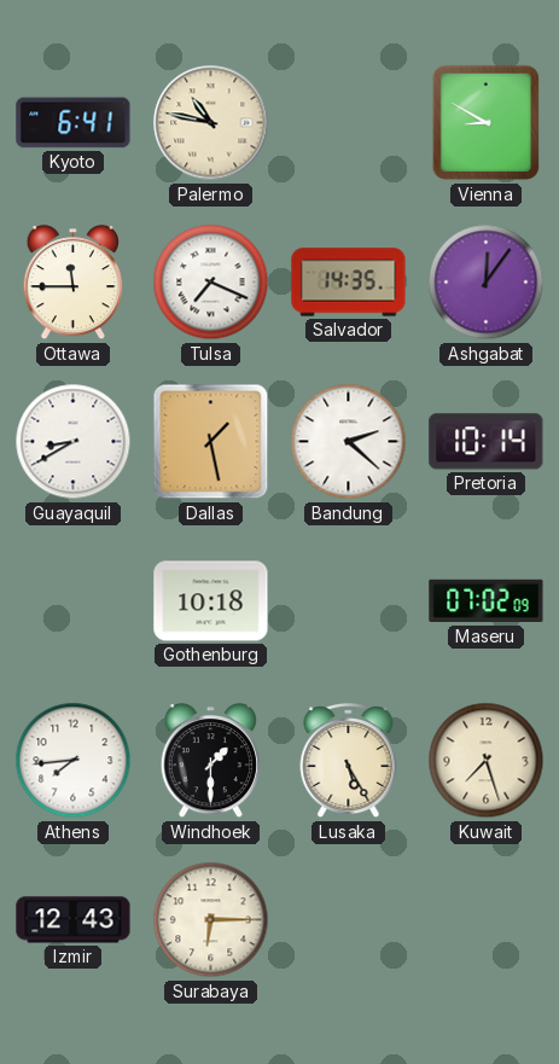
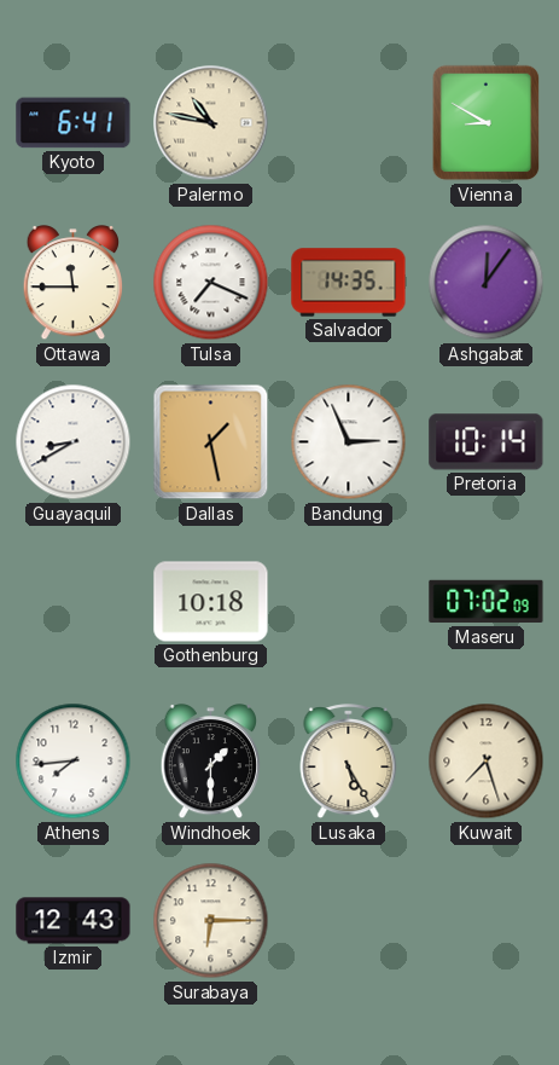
Bandung: 2:22 -> 2:56
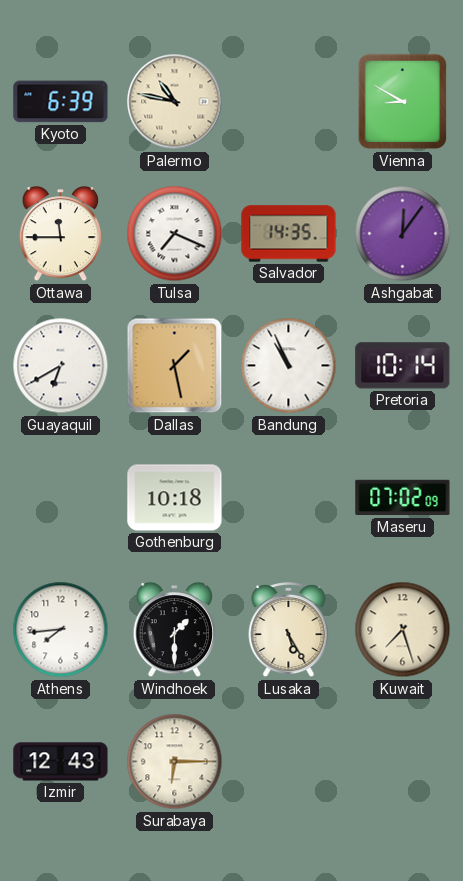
Kyoto: 6:41 -> 6:39
Guayaquil: 8:40 -> 6:40
Bandung: 2:56 -> 10:56
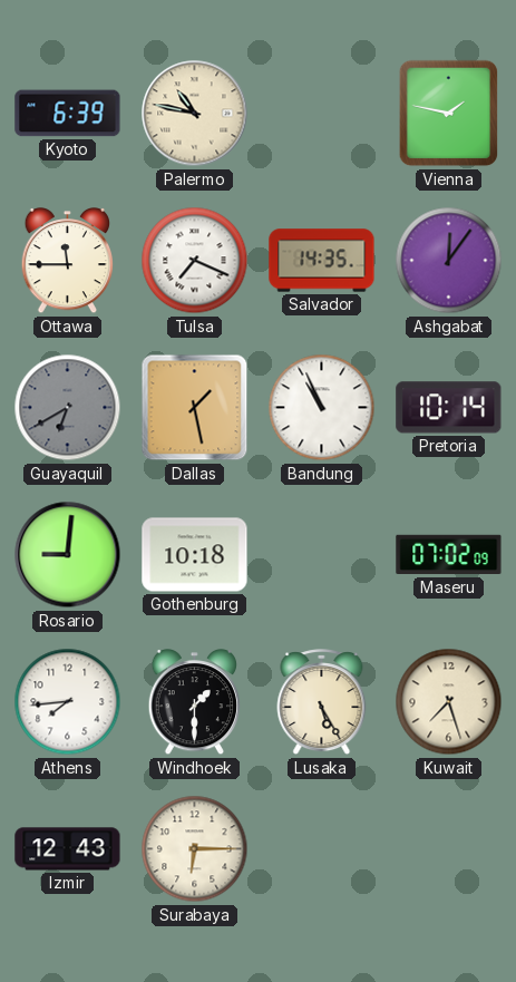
Vienna: 8:50 -> 1:47
Guayaquil dial: white -> grey
Rosario: none -> 9:01
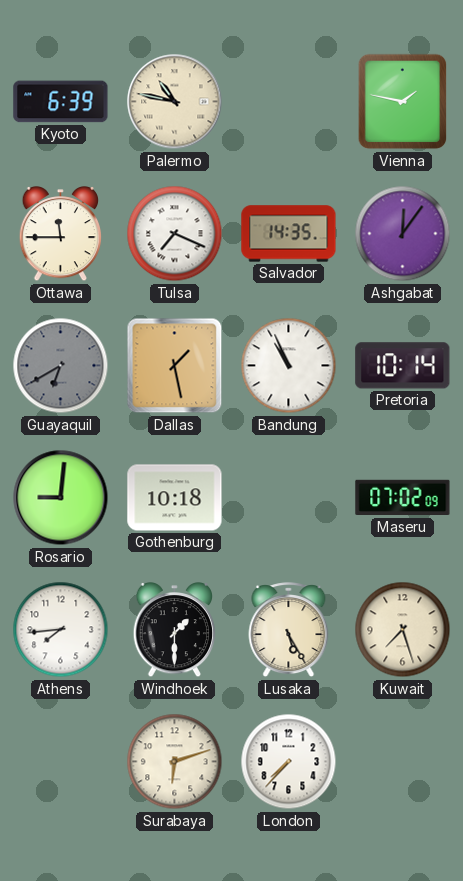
Izmir: 12:43 -> none
Surabaya: 6:15 -> 6:12
London: none -> 7:37
